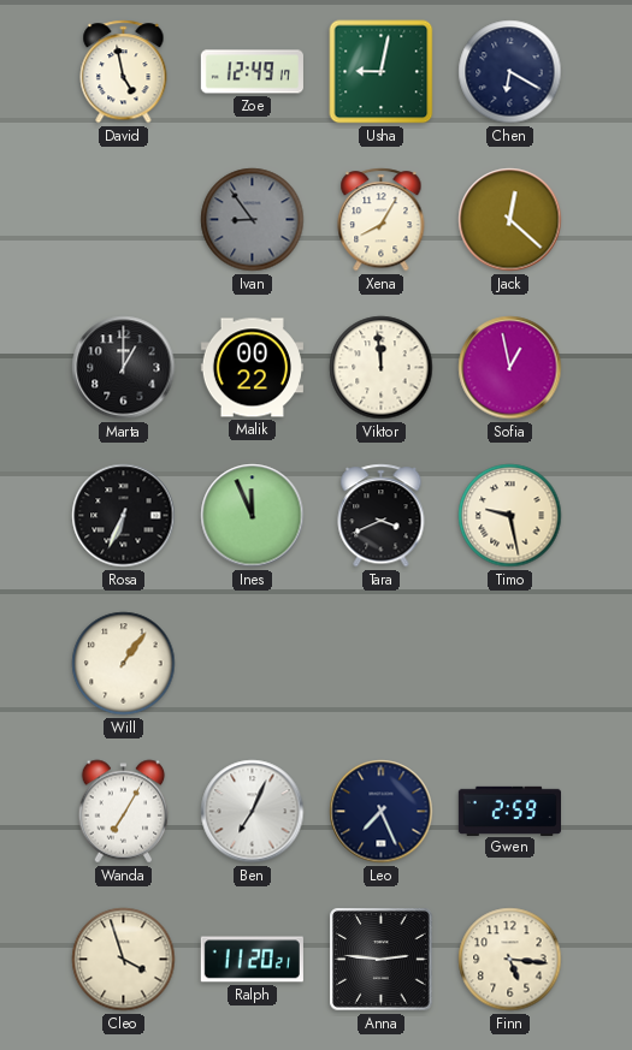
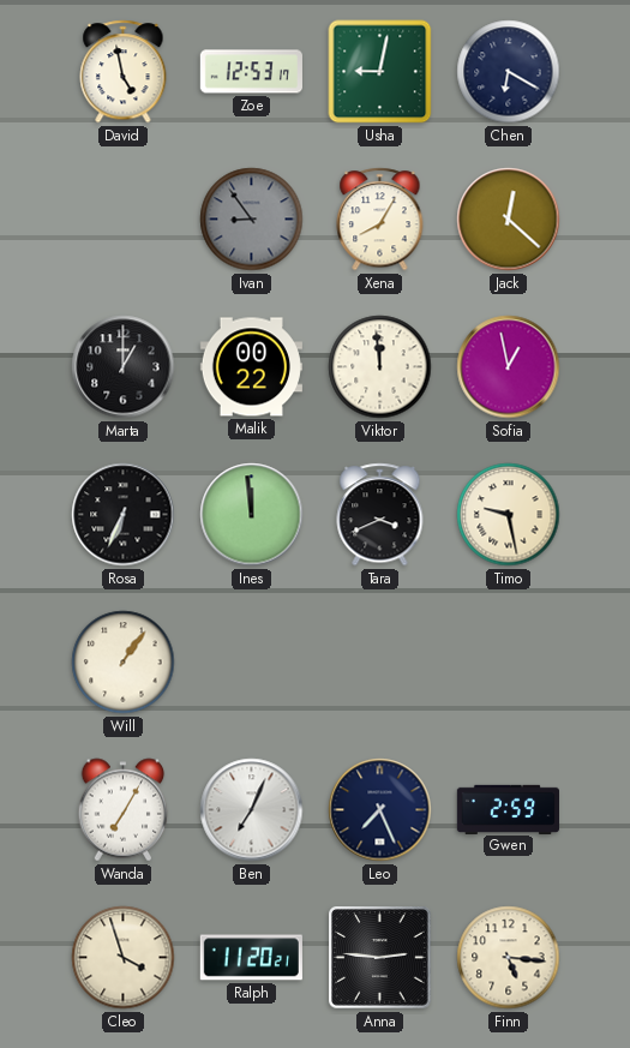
Zoe: 12:49 -> 12:53
Ines: 11:56 -> 11:59
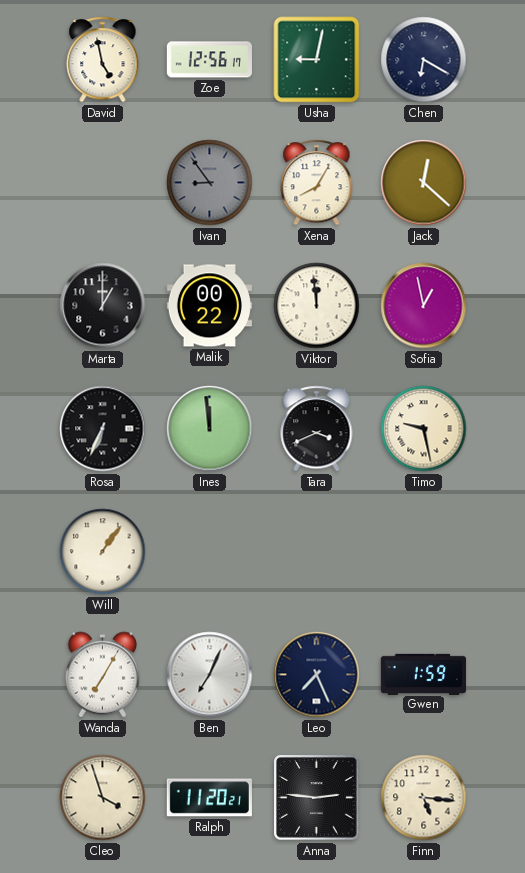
Zoe: 12:53 -> 12:56
Gwen: 2:59 -> 1:59
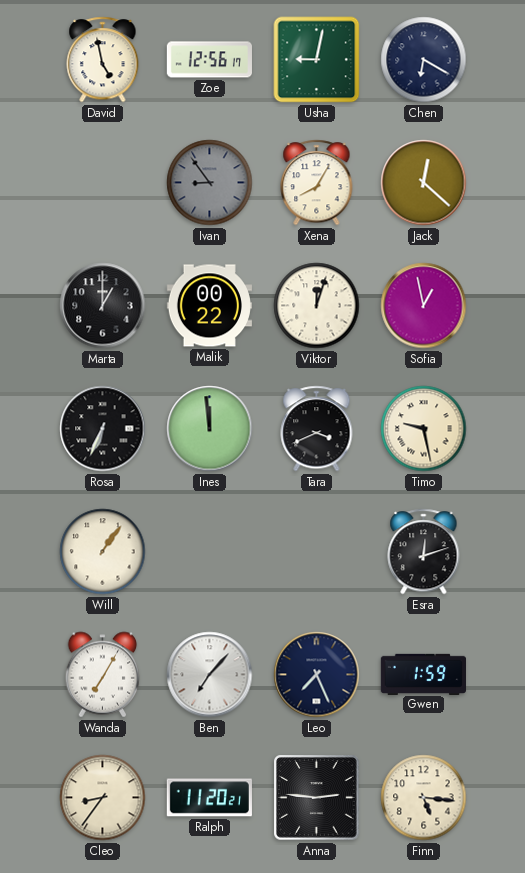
Viktor: 11:59 -> 12:03
Esra: none -> 12:12
Ben: 7:04 -> 7:07
Cleo: 3:57 -> 8:36
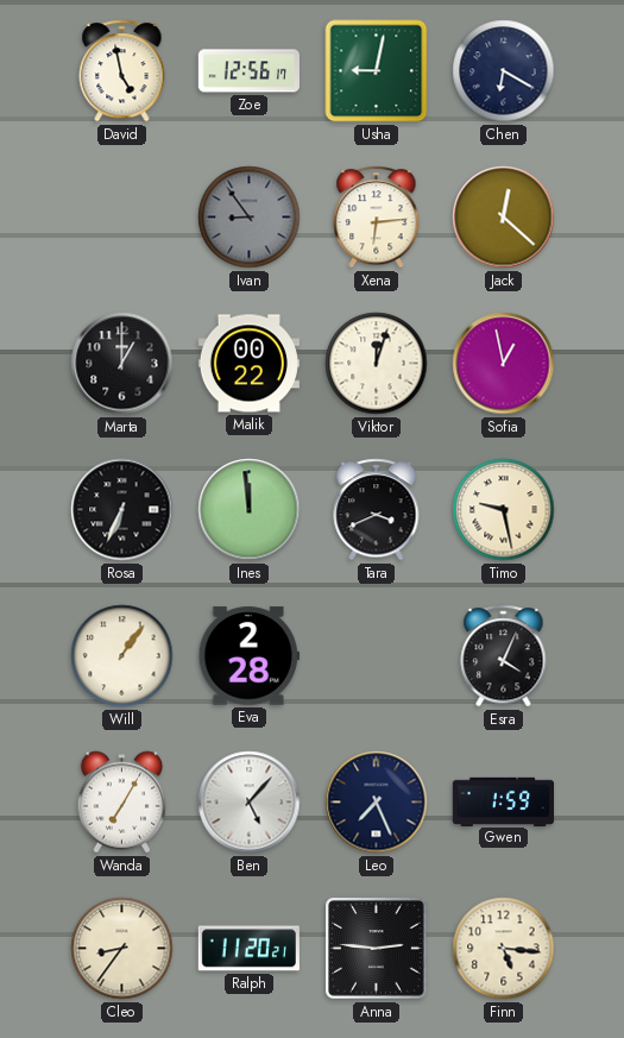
Xena: 8:05 -> 6:14
Eva: none -> 2:28
Esra: 12:12 -> 4:04
Ben: 7:07 -> 5:07
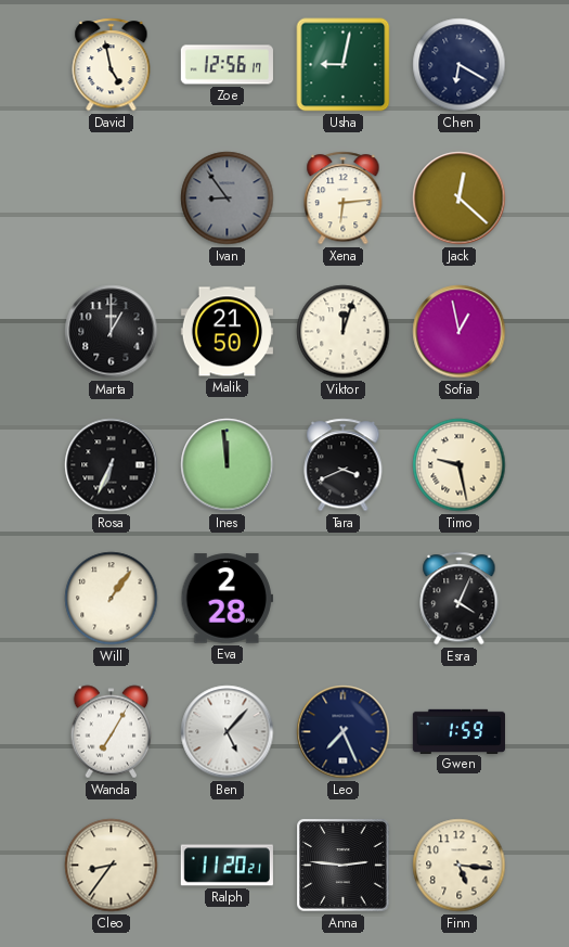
Malik: 00:22 -> 21:50
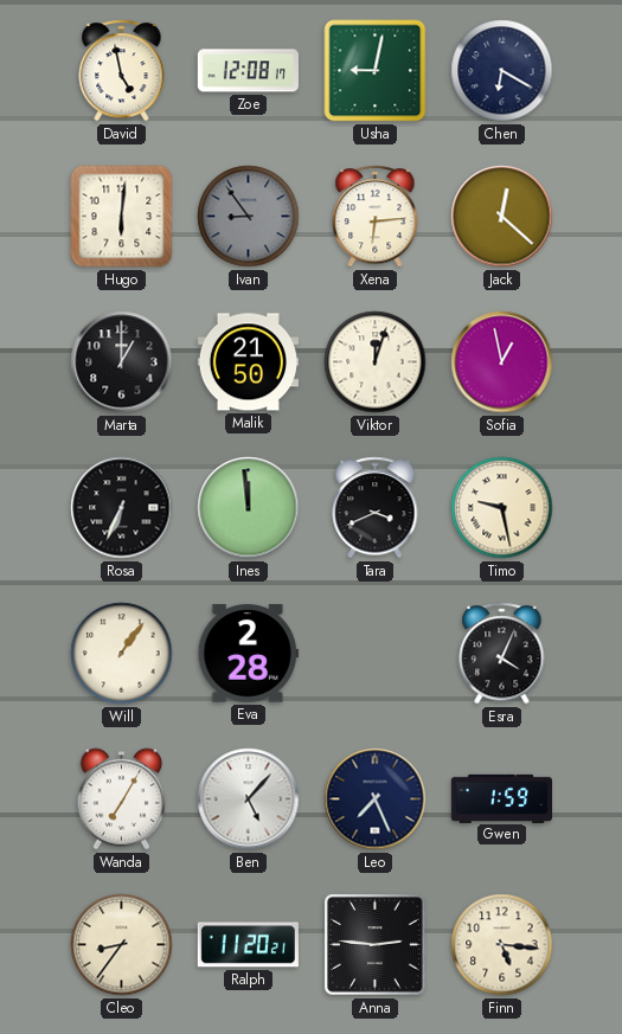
Zoe: 12:56 -> 12:08
Hugo: none -> 6:01
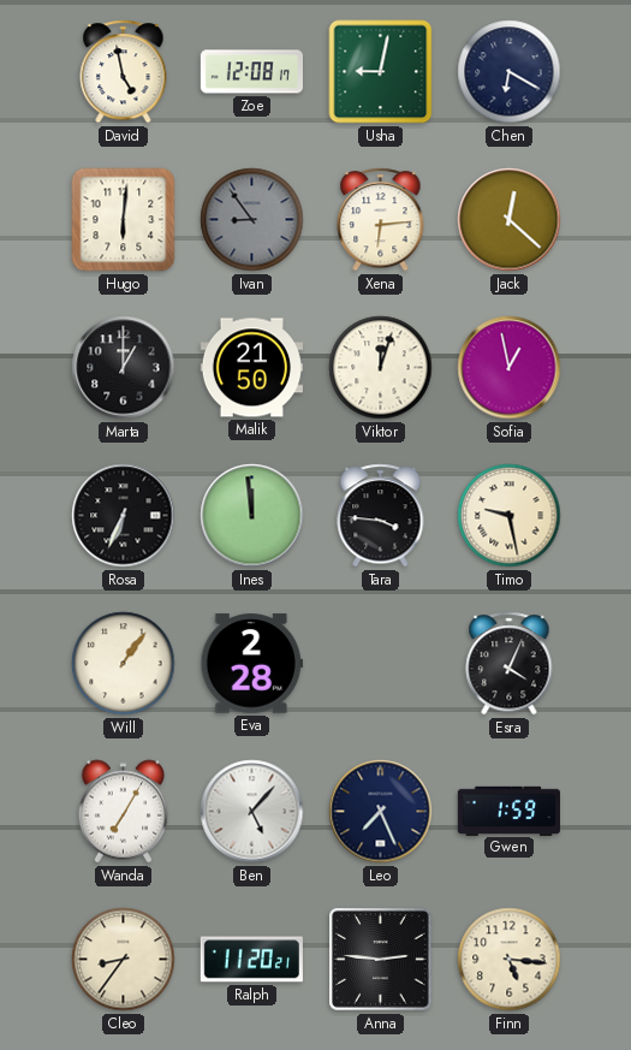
Tara: 3:41 -> 3:46
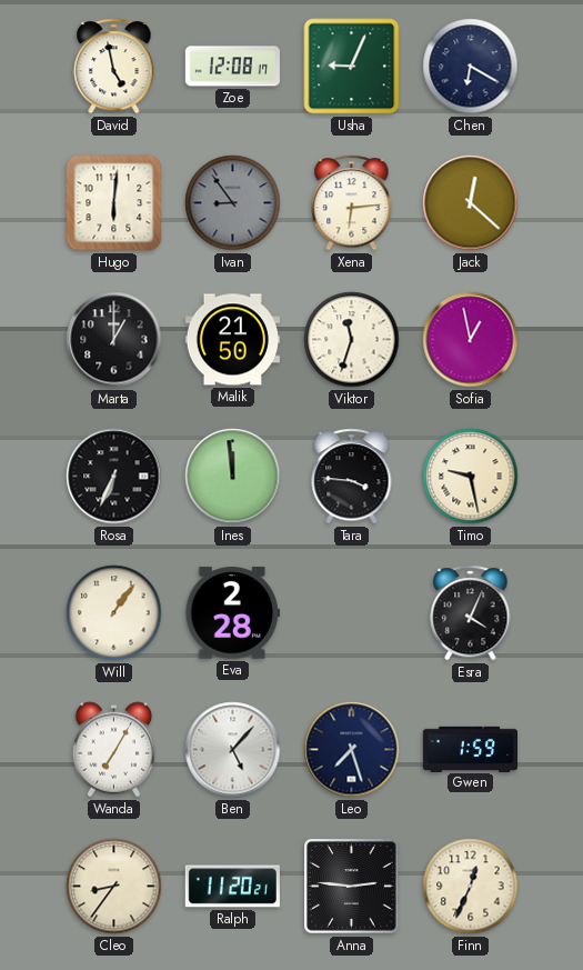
Usha: 9:02 -> 9:04
Viktor: 12:03 -> 11:33
Leo: 7:26 -> 7:27
Finn: 5:16 -> 12:34
